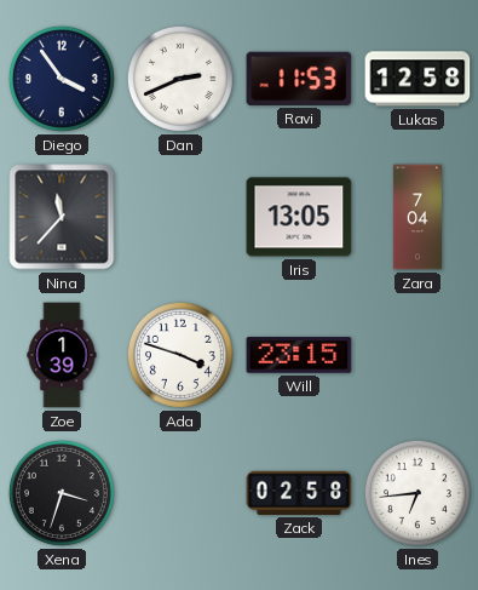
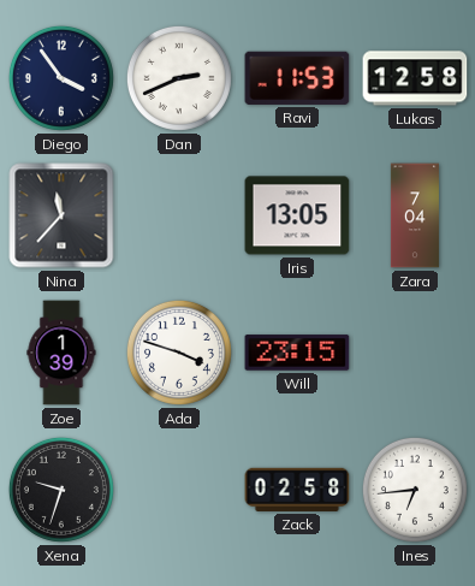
Xena: 3:33 -> 9:33
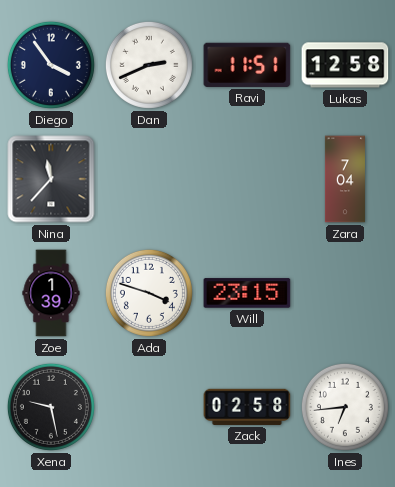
Ravi: 11:53 -> 11:51
Iris: 13:05 -> none
Xena: 9:33 -> 9:28
